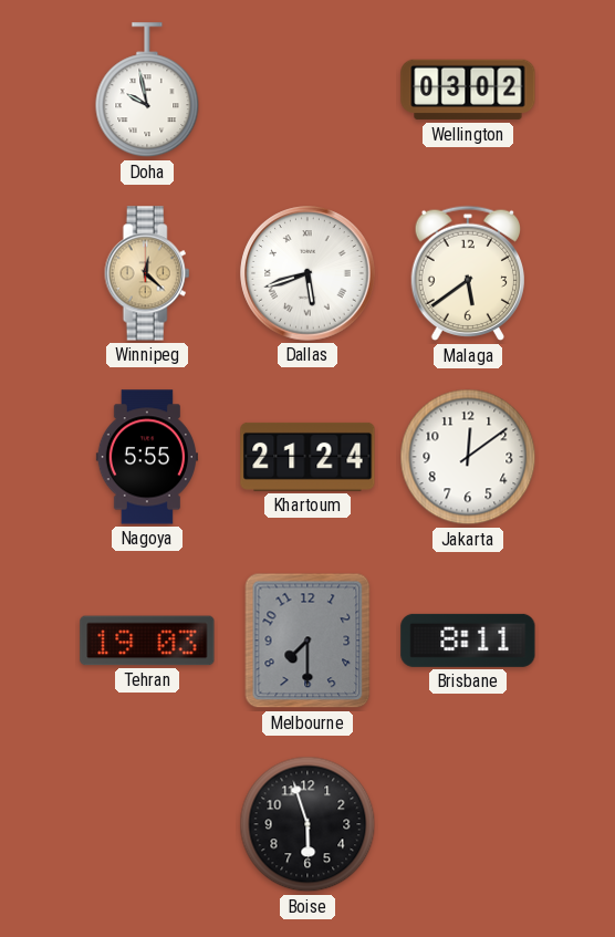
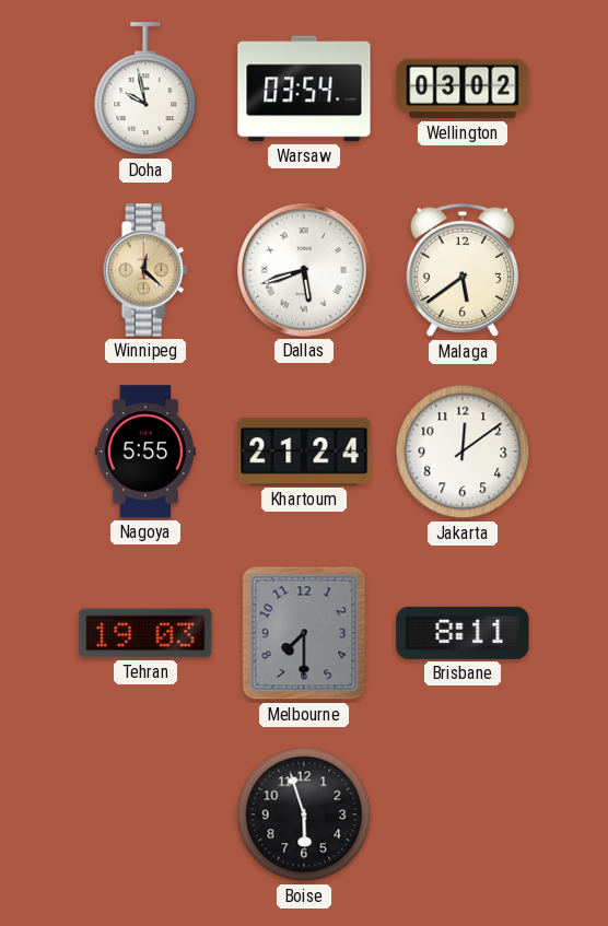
Warsaw: none -> 03:54
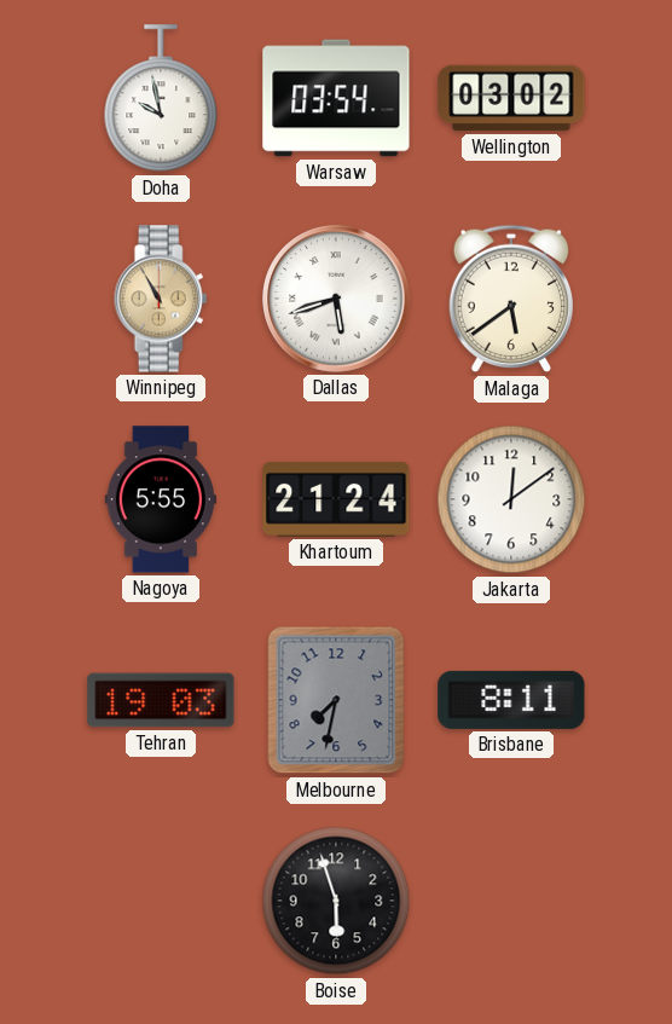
Winnipeg: 12:22 -> 10:55
Melbourne: 7:30 -> 7:32
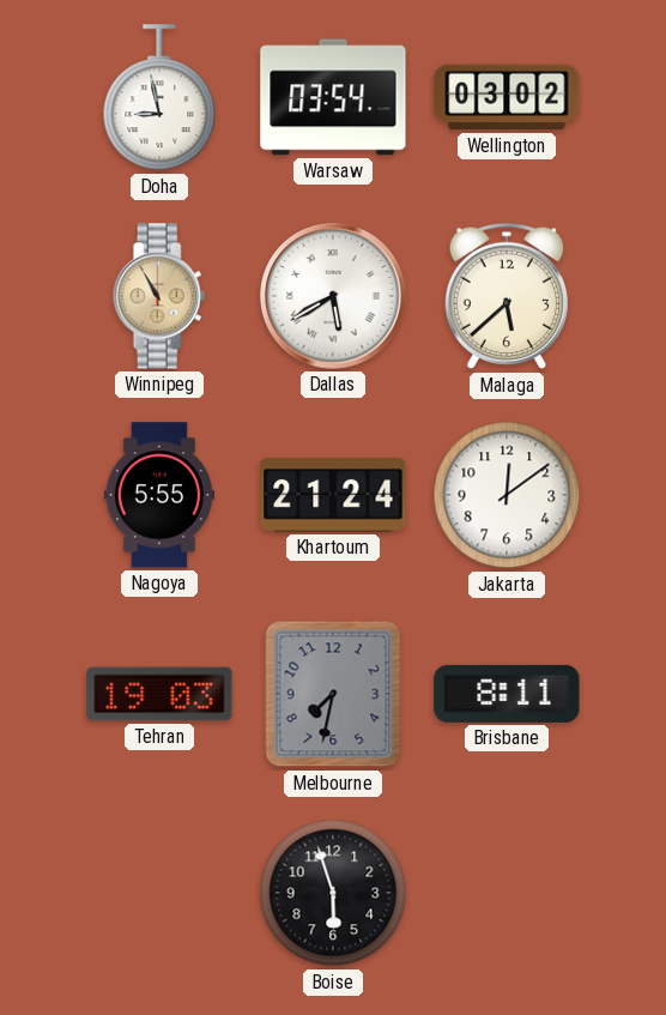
Doha: 9:58 -> 8:58
Dallas: 5:42 -> 5:40
Malaga: 5:39 -> 5:38
